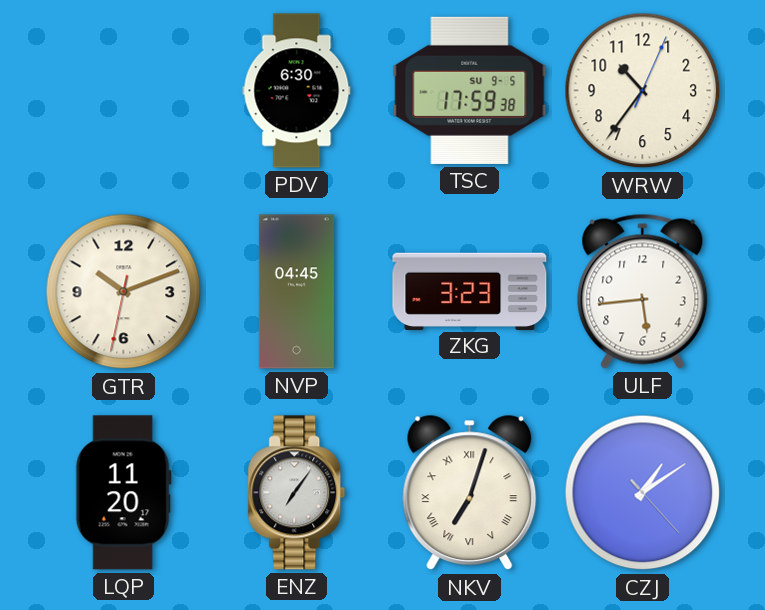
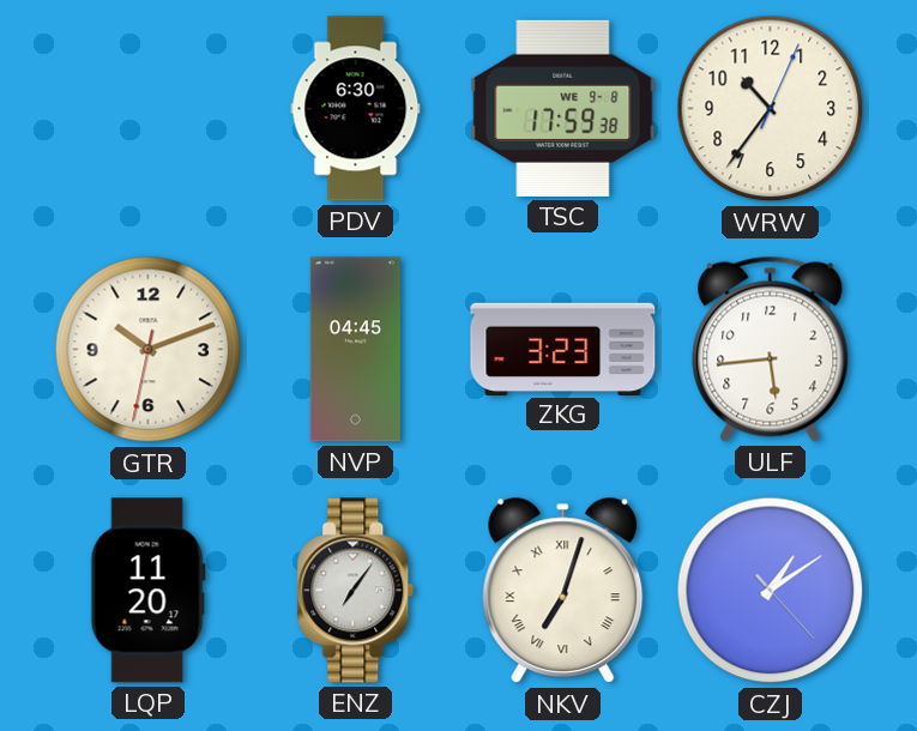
TSC date: SU 9-5 -> WE 9-8
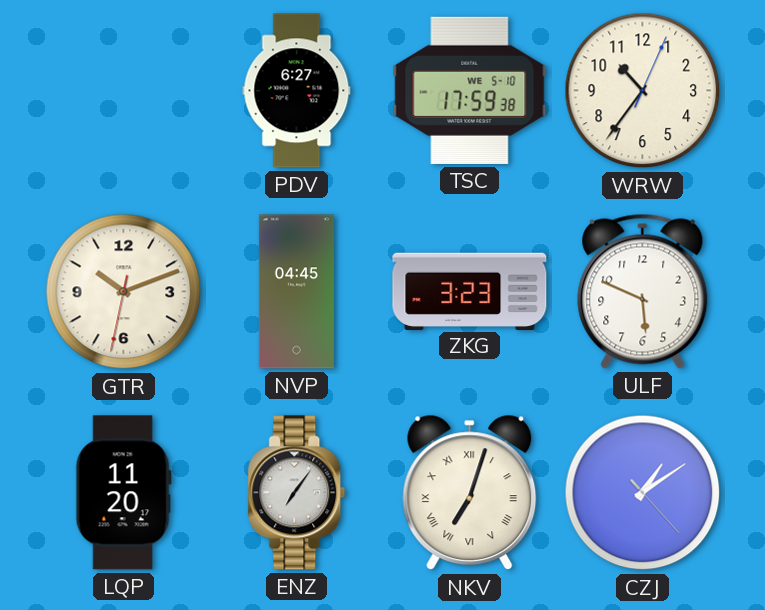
PDV: 6:30 -> 6:27
TSC date: WE 9-8 -> WE 5-10
ULF: 5:44 -> 5:49
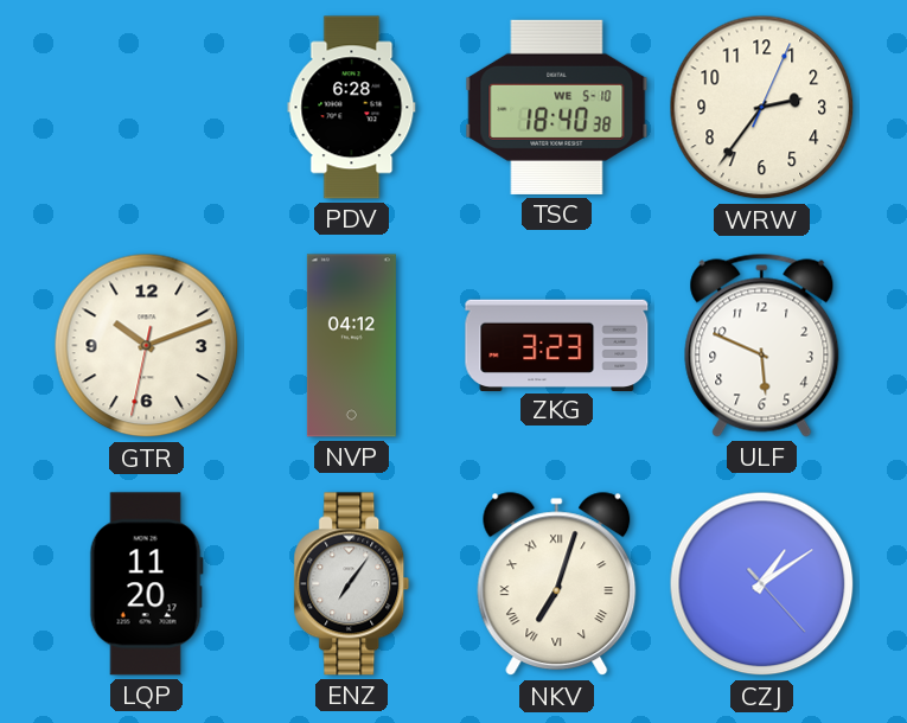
PDV: 6:27 -> 6:28
TSC: 17:59 -> 18:40
WRW: 10:36 -> 2:36
NVP: 04:45 -> 04:12
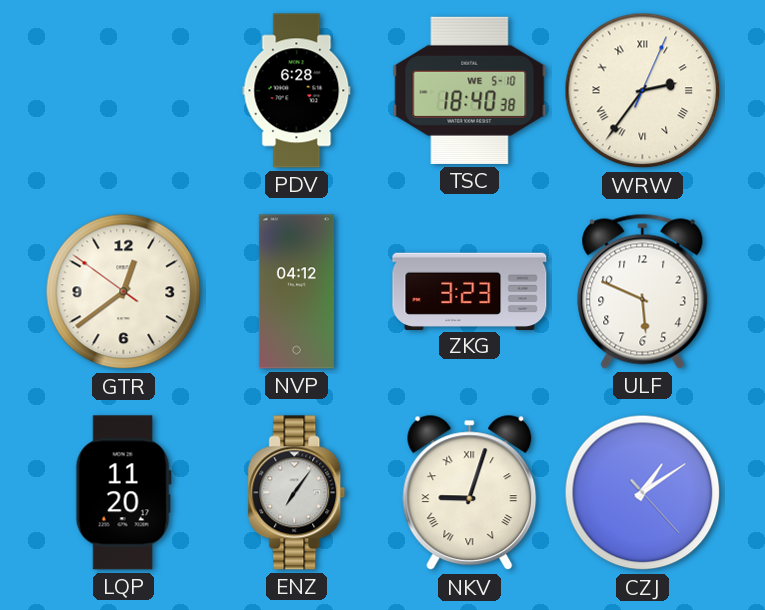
WRW numerals: Arabic -> Roman
GTR: 10:11 -> 12:38
NKV: 7:03 -> 9:03
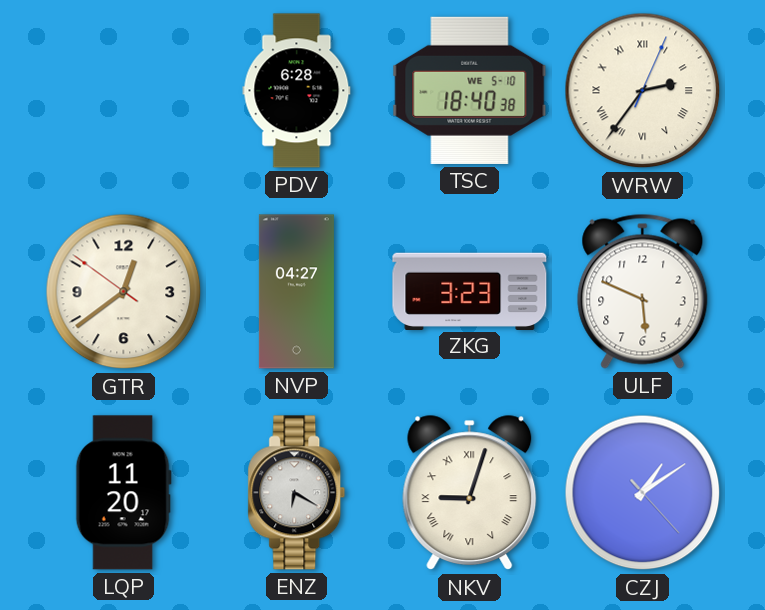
NVP: 04:12 -> 04:27
ENZ: 7:06 -> 6:20
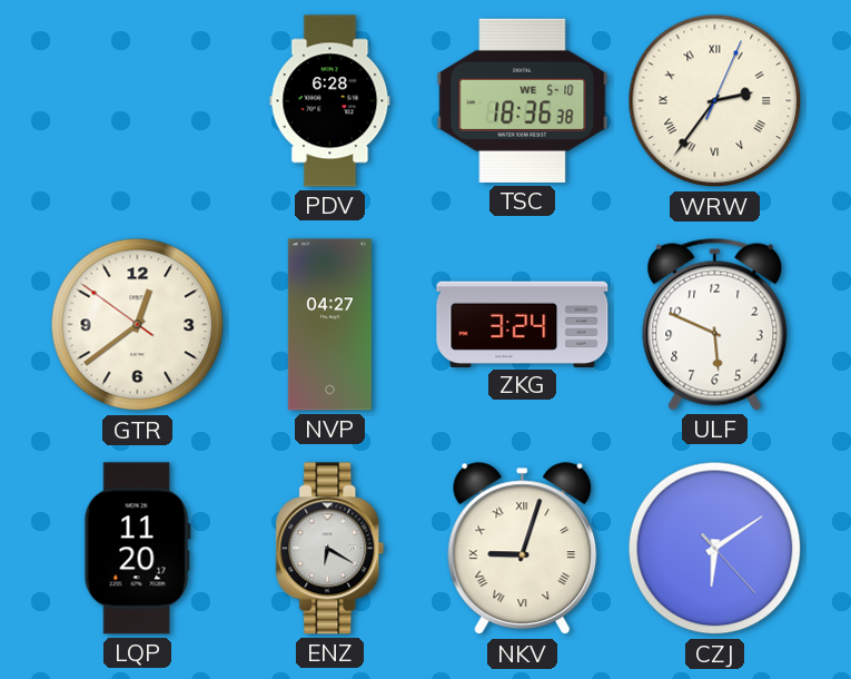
TSC: 18:40 -> 18:36
ZKG: 3:23 -> 3:24
CZJ: 1:09 -> 6:09
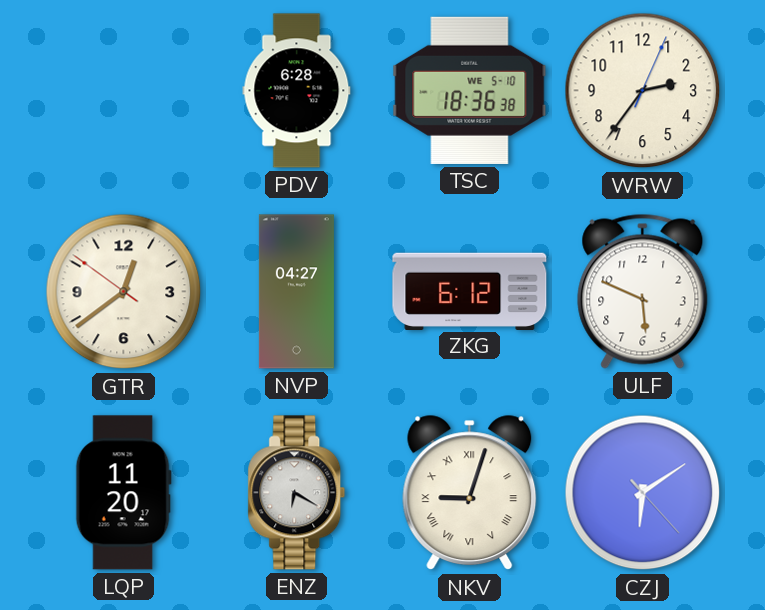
WRW numerals: Roman -> Arabic
ZKG: 3:24 -> 6:12
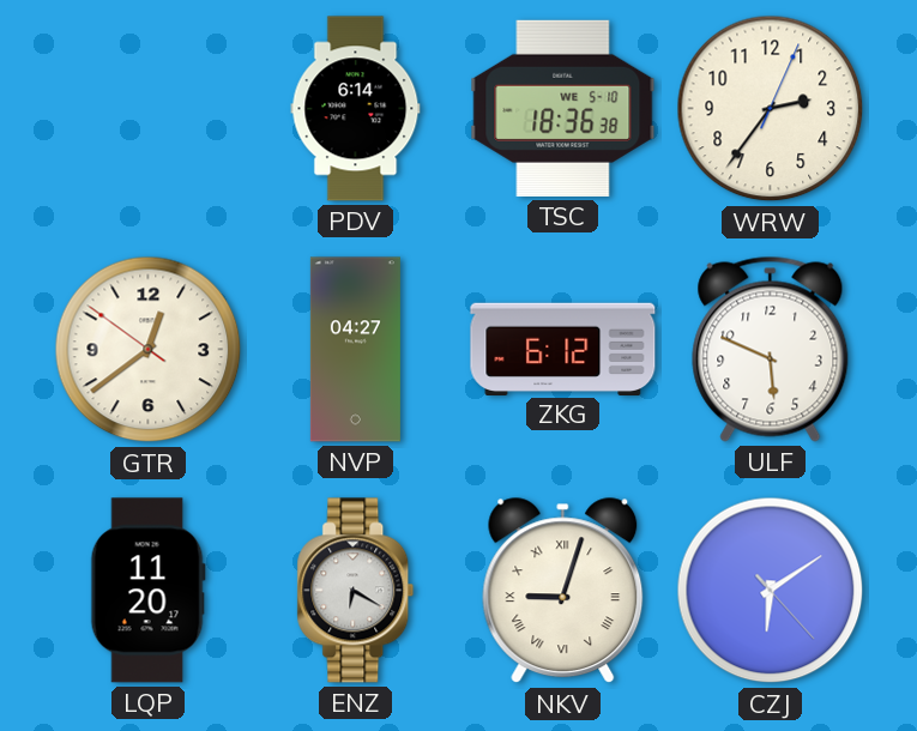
PDV: 6:28 -> 6:14
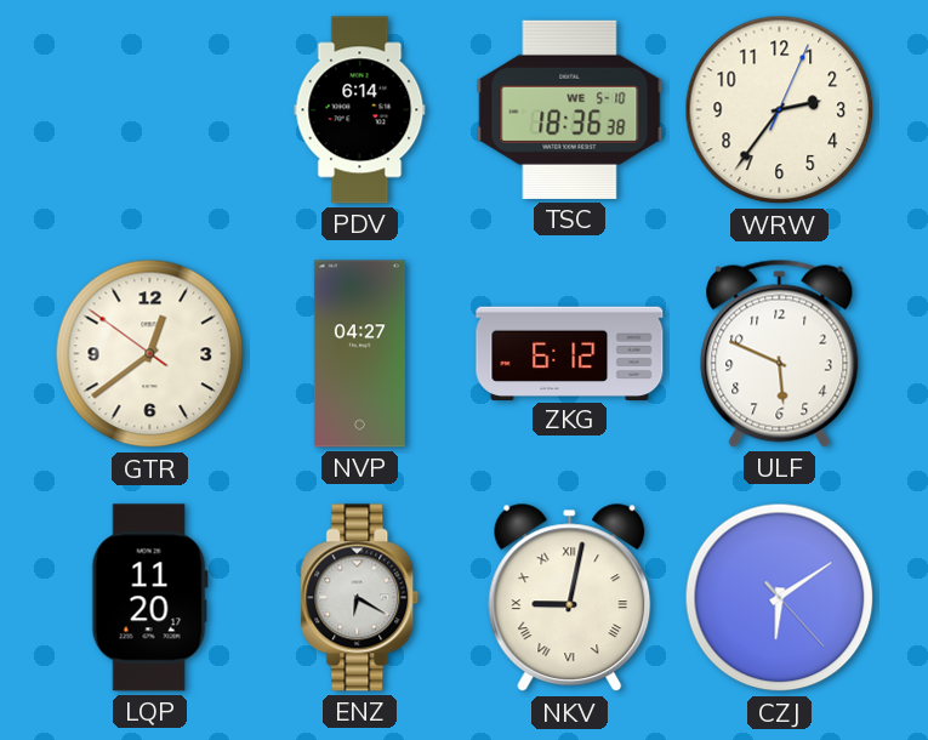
NKV: 9:03 -> 9:02
